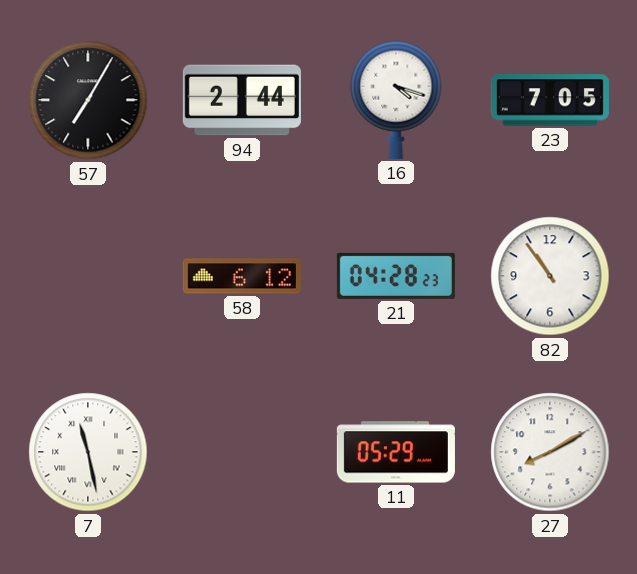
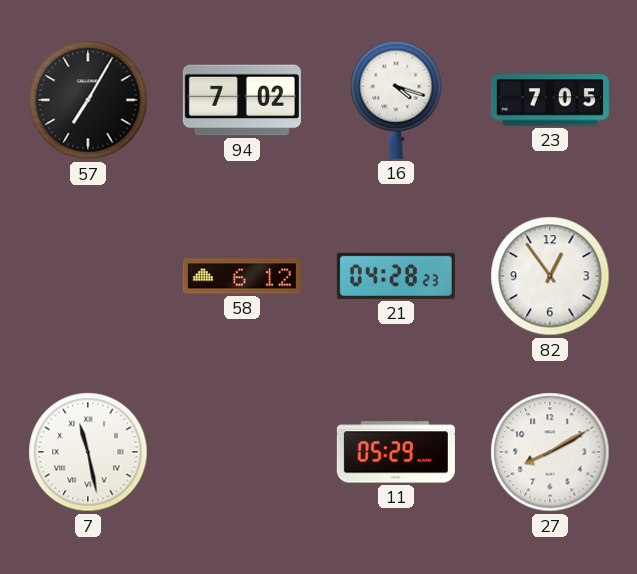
94: 2:44 -> 7:02
82: 10:54 -> 12:54
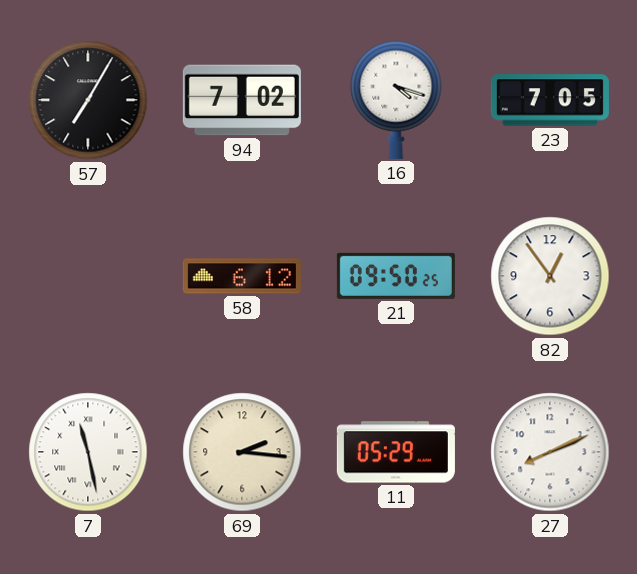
21: 04:28 -> 09:50
69: none -> 2:16
27: 8:10 -> 8:11
